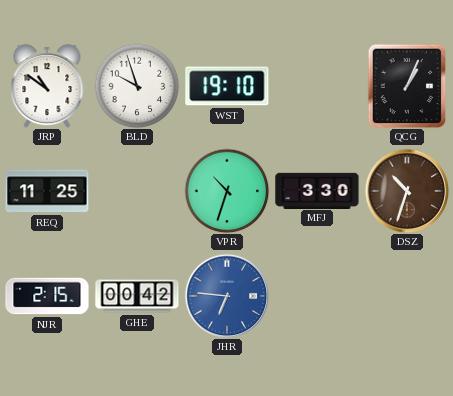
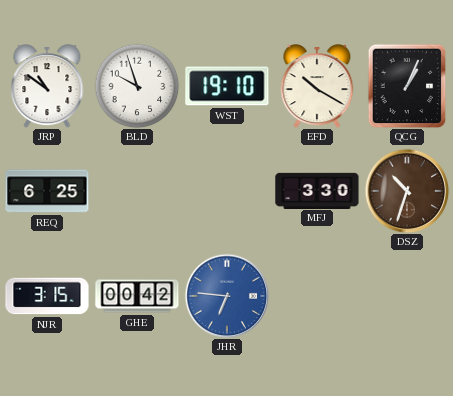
EFD: none -> 10:20
REQ: 11:25 -> 6:25
VPR: 10:33 -> none
NJR: 2:15 -> 3:15
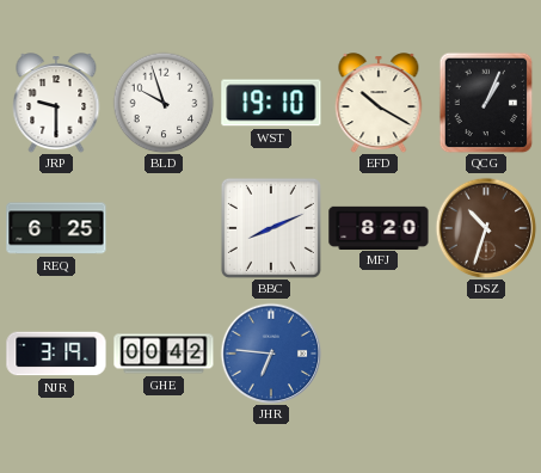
JRP: 10:51 -> 9:30
BBC: none -> 8:11
MFJ: 3:30 -> 8:20
NJR: 3:15 -> 3:19
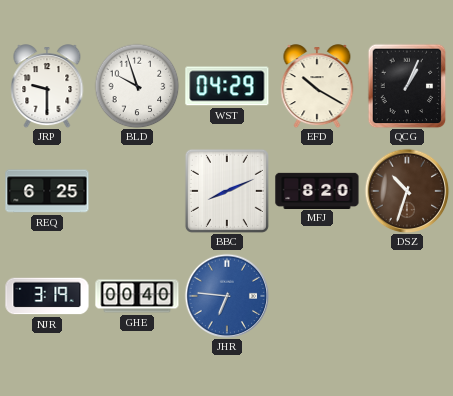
WST: 19:10 -> 04:29
GHE: 00:42 -> 00:40
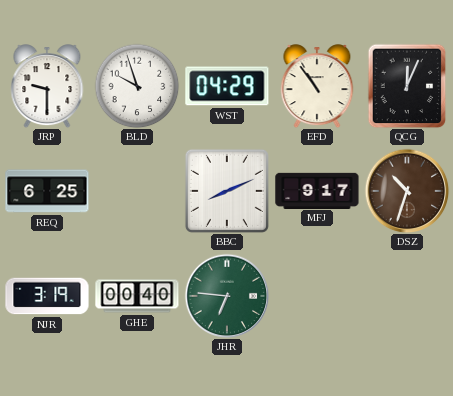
EFD: 10:20 -> 10:54
QCG: 1:04 -> 12:04
MFJ: 8:20 -> 9:17
JHR dial: blue -> green
